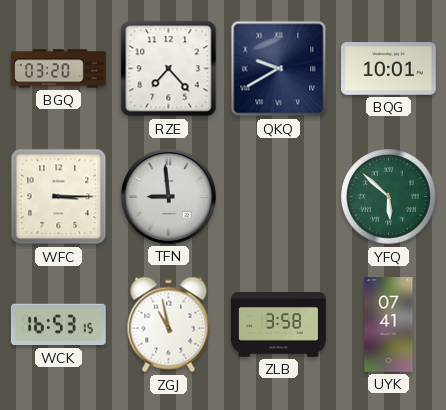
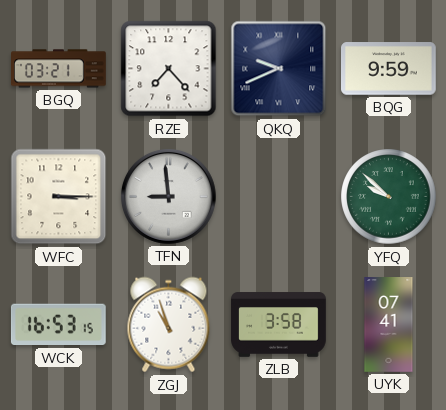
BGQ: 03:20 -> 03:21
QKQ: 9:40 -> 9:41
BQG: 10:01 -> 9:59
YFQ: 5:52 -> 9:52
ZGJ: 10:58 -> 10:57
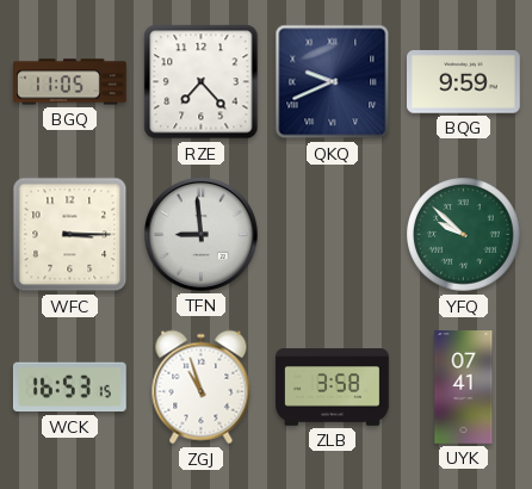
BGQ: 03:21 -> 11:05
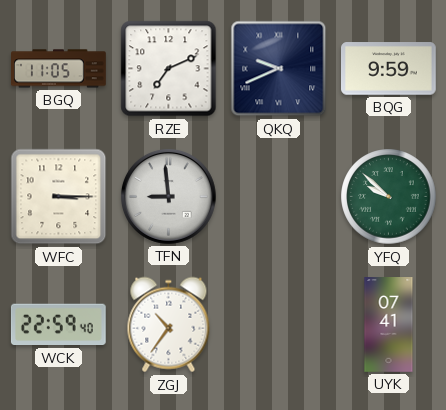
RZE: 7:23 -> 7:11
WCK: 16:53 -> 22:59
ZGJ: 10:57 -> 10:36
ZLB: 3:58 -> none
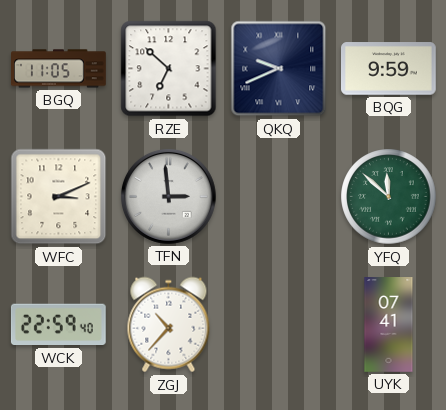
RZE: 7:11 -> 6:52
WFC: 3:15 -> 3:11
TFN: 8:59 -> 2:59
YFQ: 9:52 -> 11:52
ZGJ: 10:36 -> 10:37
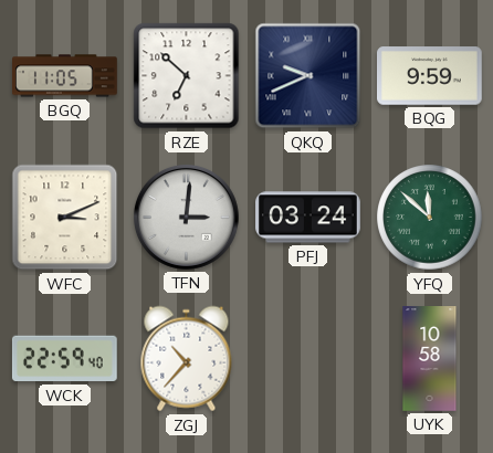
TFN: 2:59 -> 3:01
PFJ: none -> 03:24
UYK: 07:41 -> 10:58
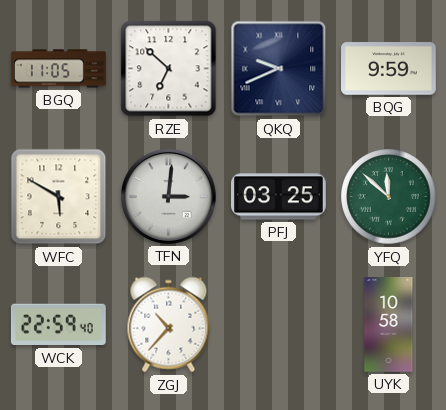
WFC: 3:11 -> 5:50
PFJ: 03:24 -> 03:25
